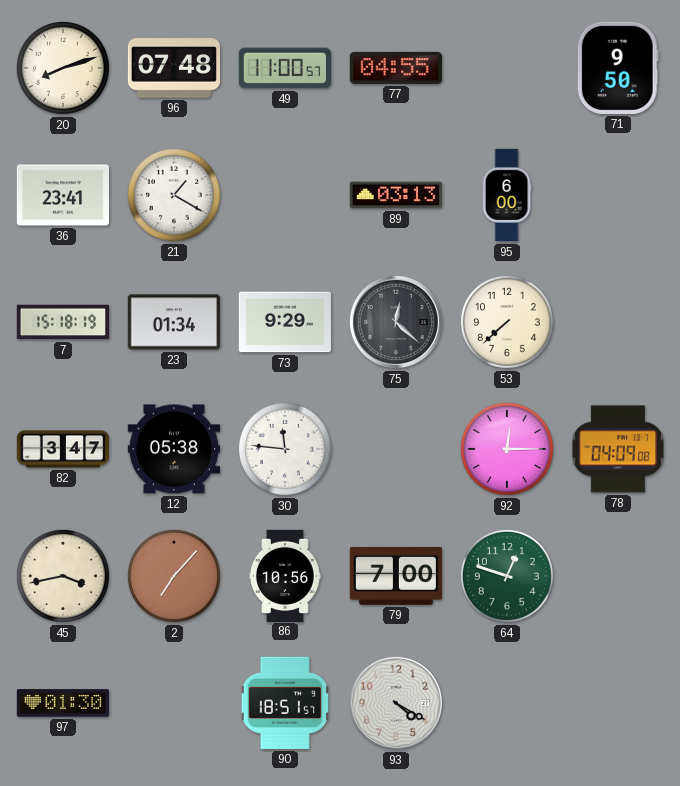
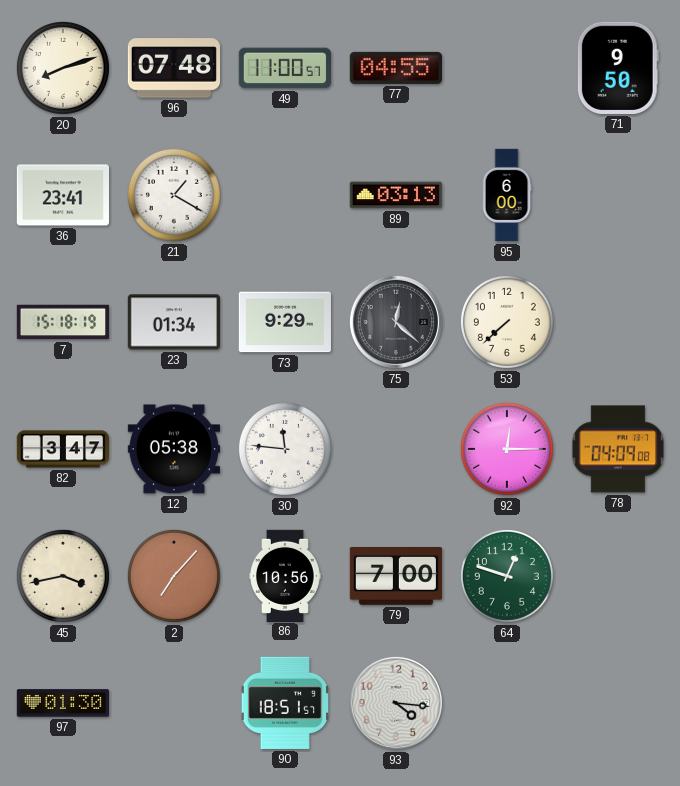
93: 4:20 -> 4:16
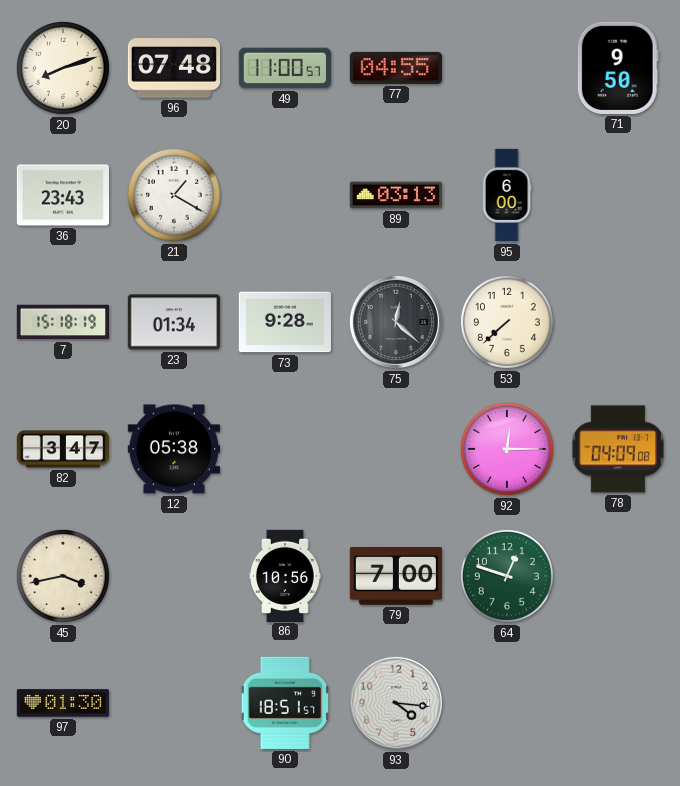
36: 23:41 -> 23:43
73: 9:29 -> 9:28
30: 11:46 -> none
2: 7:07 -> none
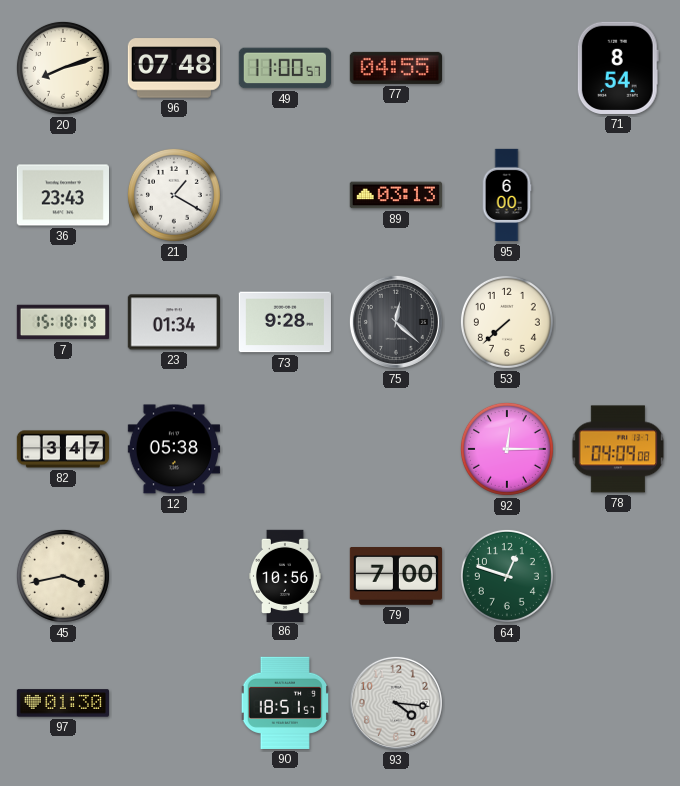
71: 9:50 -> 8:54
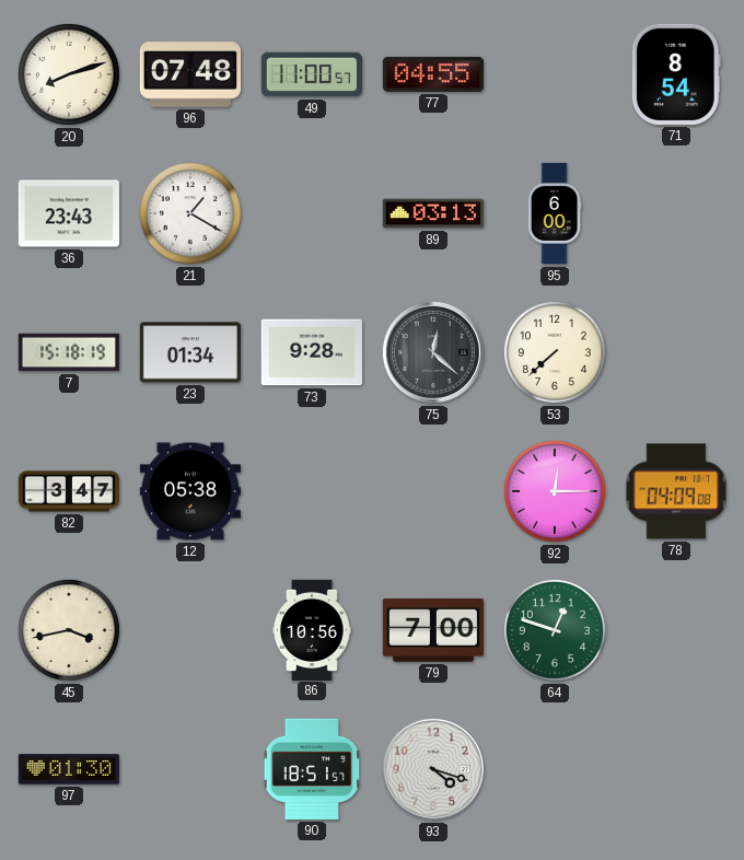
93: 4:16 -> 4:18
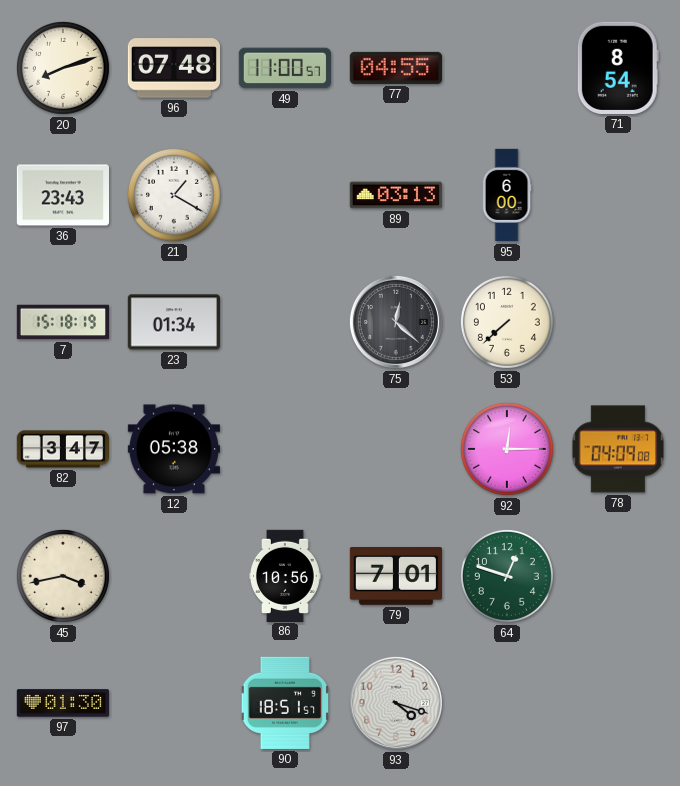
73: 9:28 -> none
79: 7:00 -> 7:01
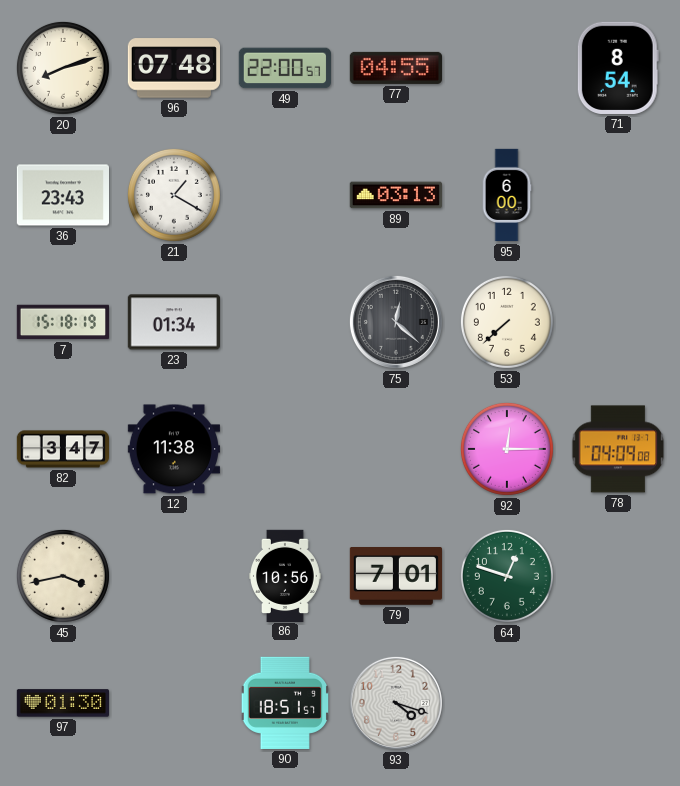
49: 11:00 -> 22:00
12: 05:38 -> 11:38
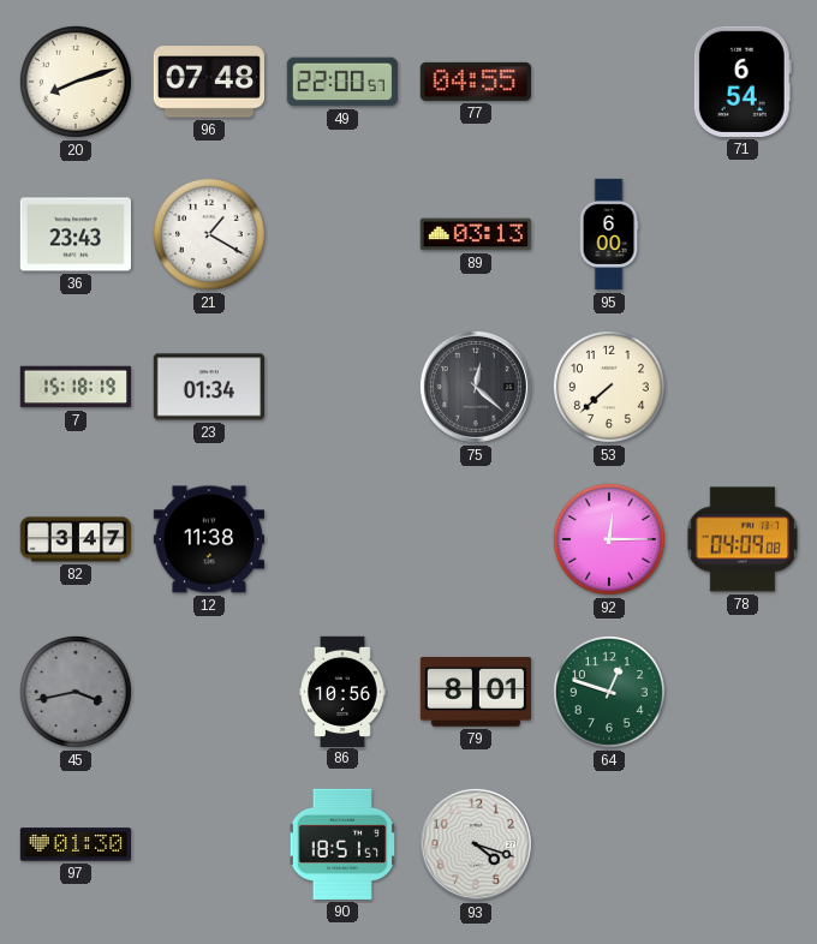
71: 8:54 -> 6:54
45 dial: cream -> grey
79: 7:01 -> 8:01
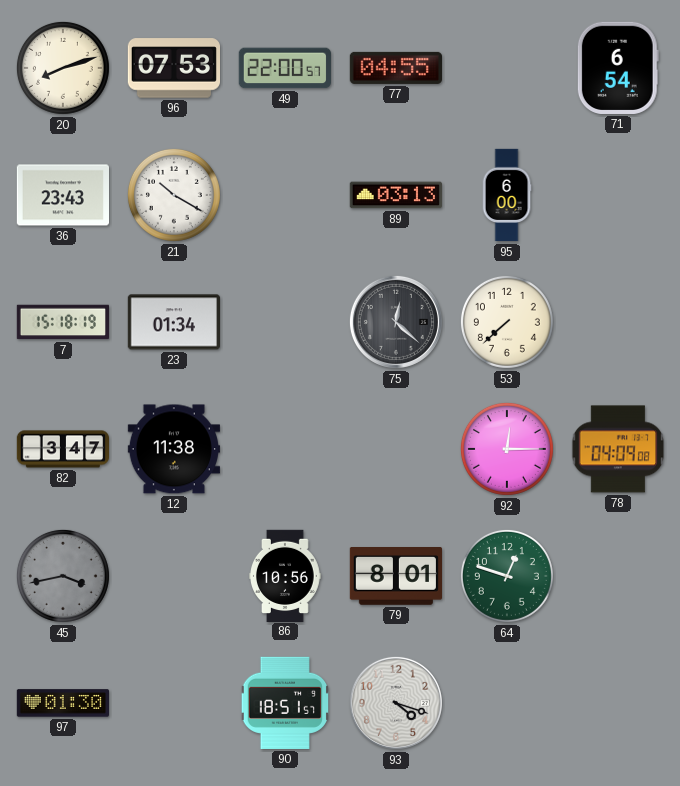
96: 07:48 -> 07:53
21: 1:20 -> 10:20
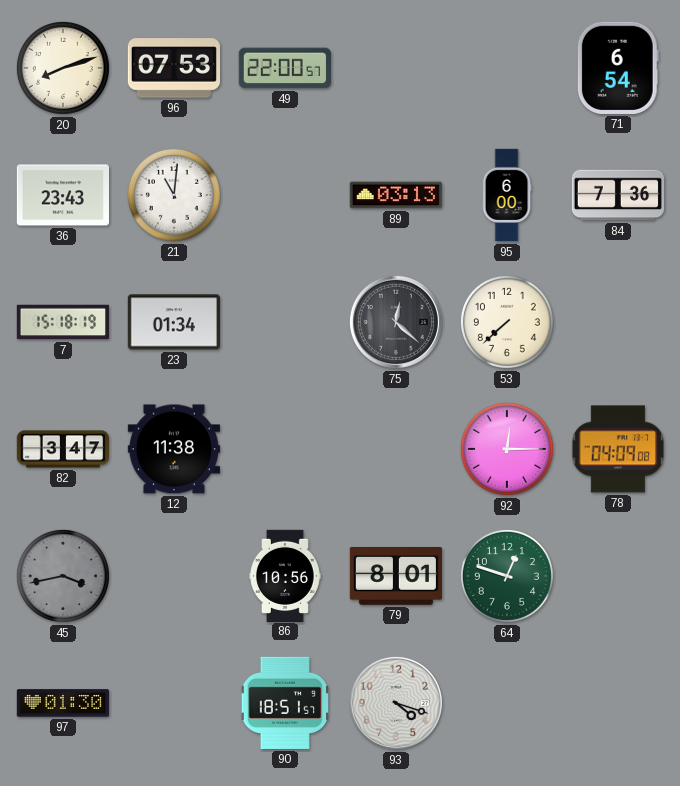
77: 04:55 -> none
21: 10:20 -> 11:01
84: none -> 7:36
